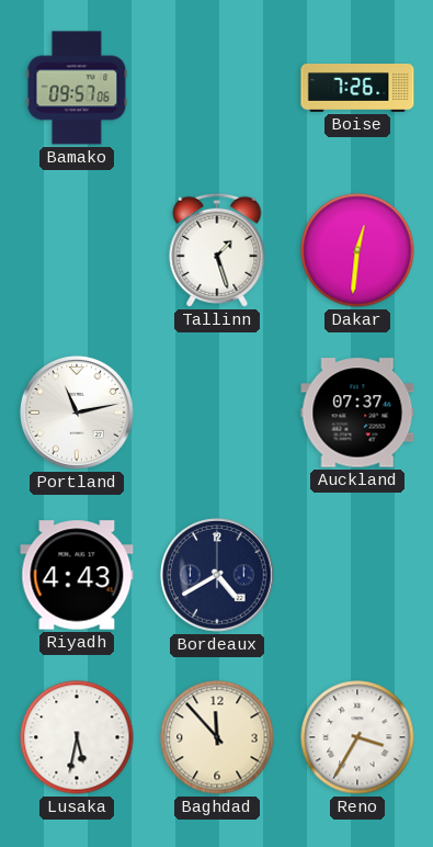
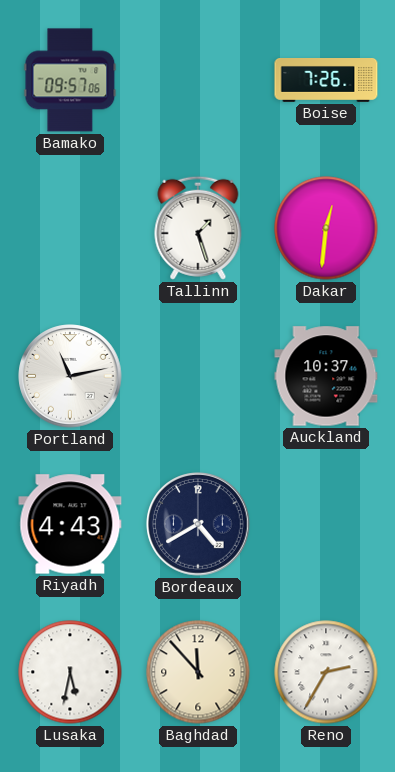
Auckland: 07:37 -> 10:37
Reno: 3:35 -> 2:35
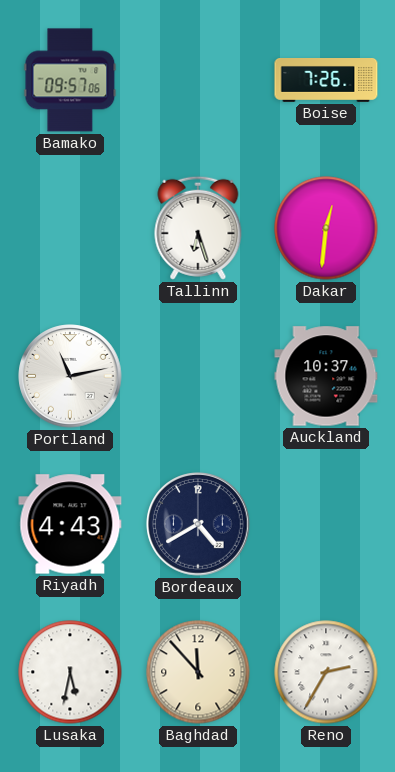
Tallinn: 1:27 -> 6:27
